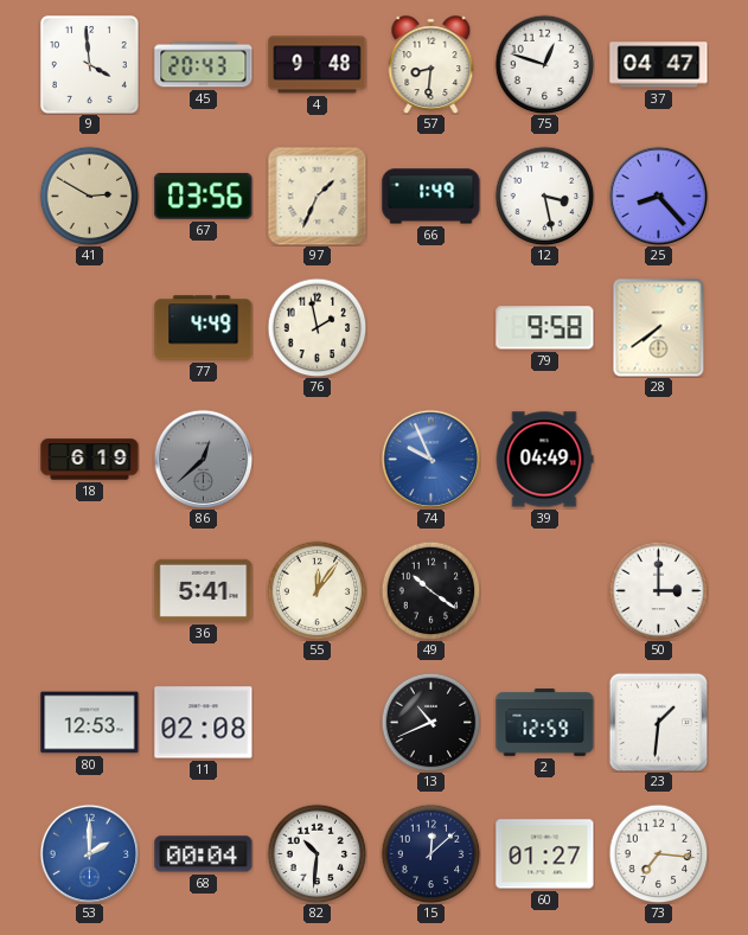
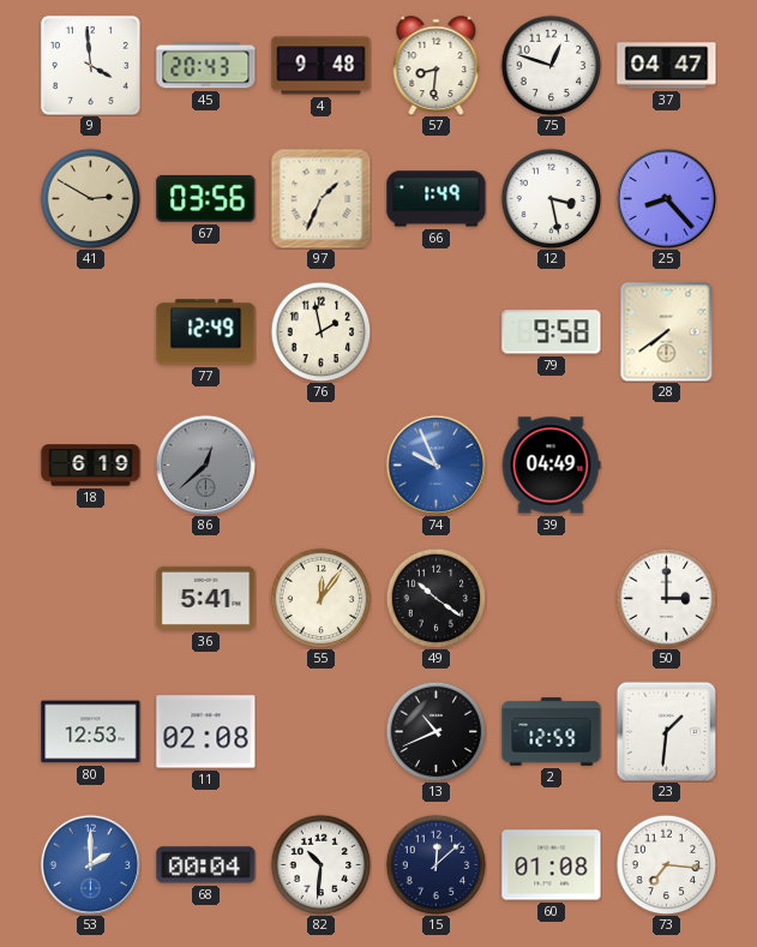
77: 4:49 -> 12:49
60: 01:27 -> 01:08
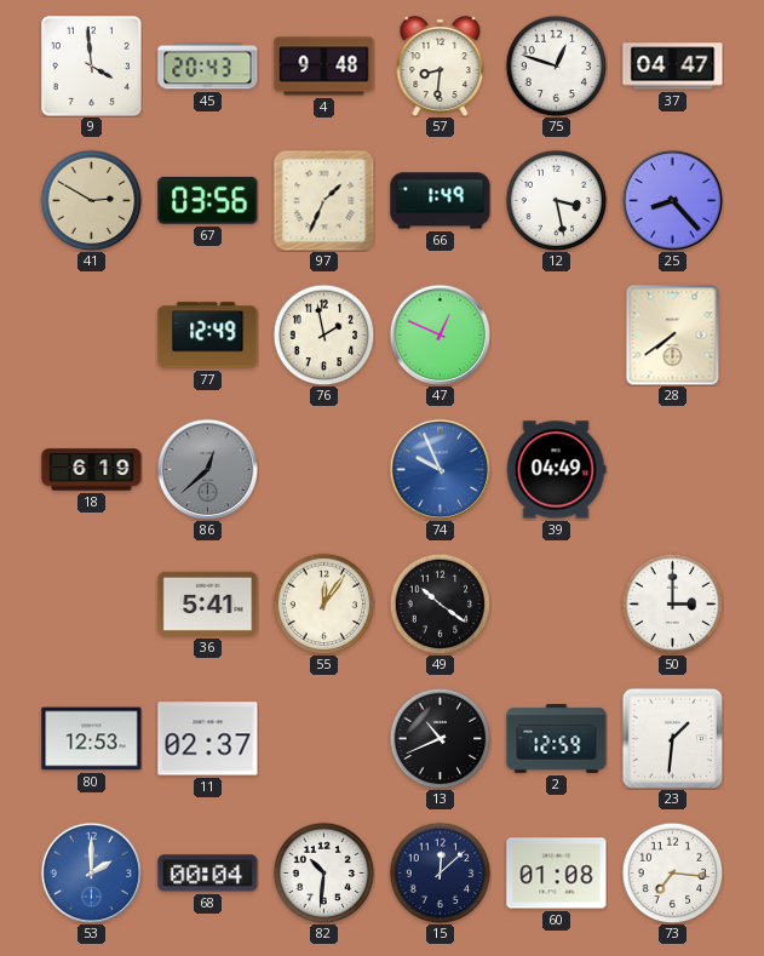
47: none -> 12:49
79: 9:58 -> none
11: 02:08 -> 02:37
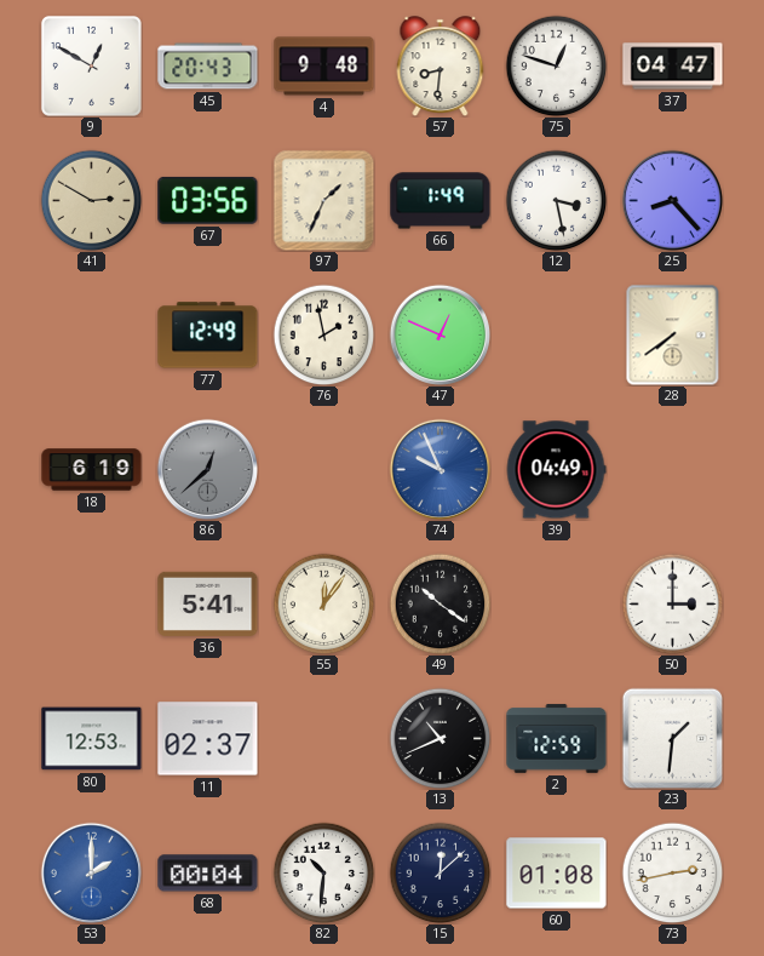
9: 3:59 -> 12:50
73: 7:16 -> 2:43
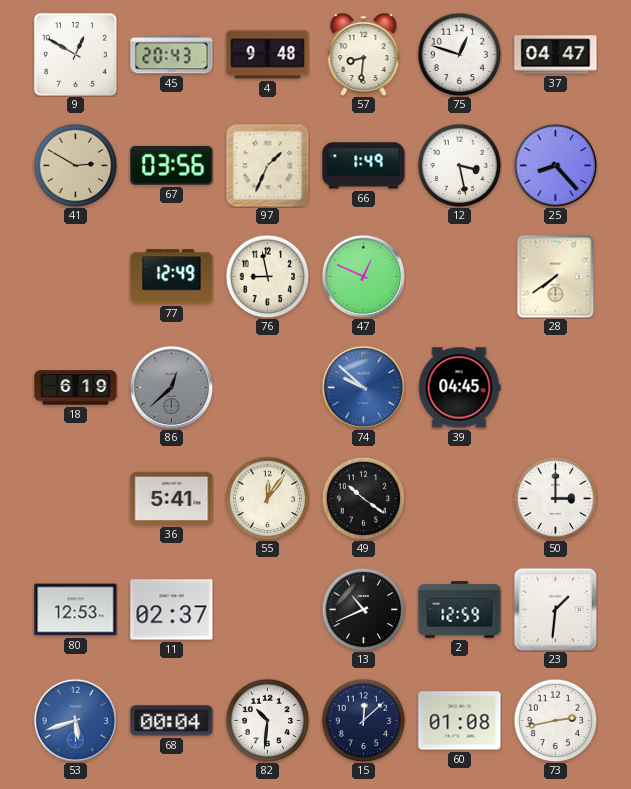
76: 1:58 -> 8:58
74: 9:56 -> 9:52
39: 04:49 -> 04:45
53: 2:00 -> 5:42
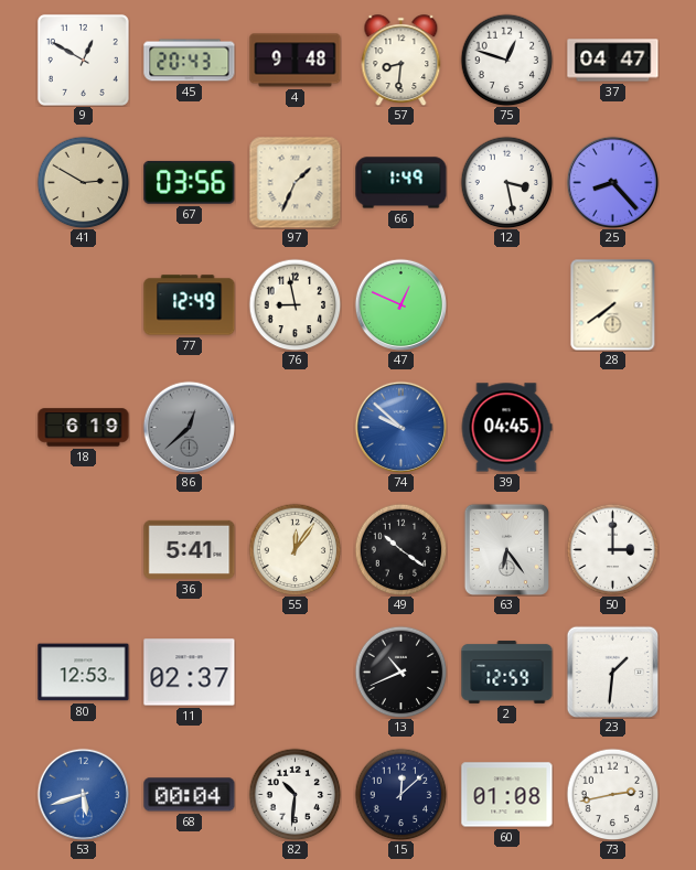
63: none -> 6:24
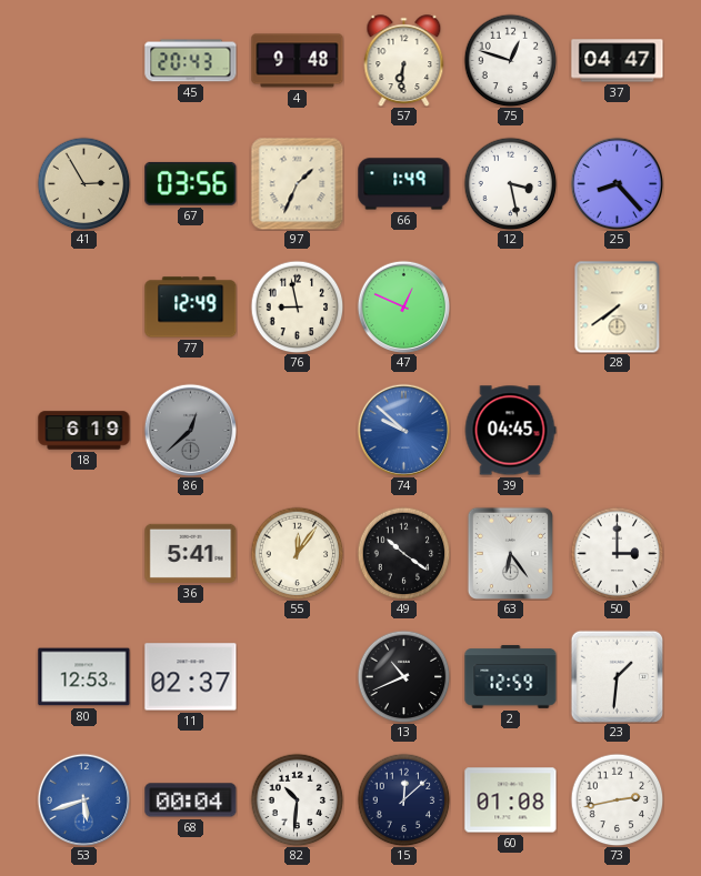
9: 12:50 -> none
57: 8:31 -> 6:31
41: 2:50 -> 2:55
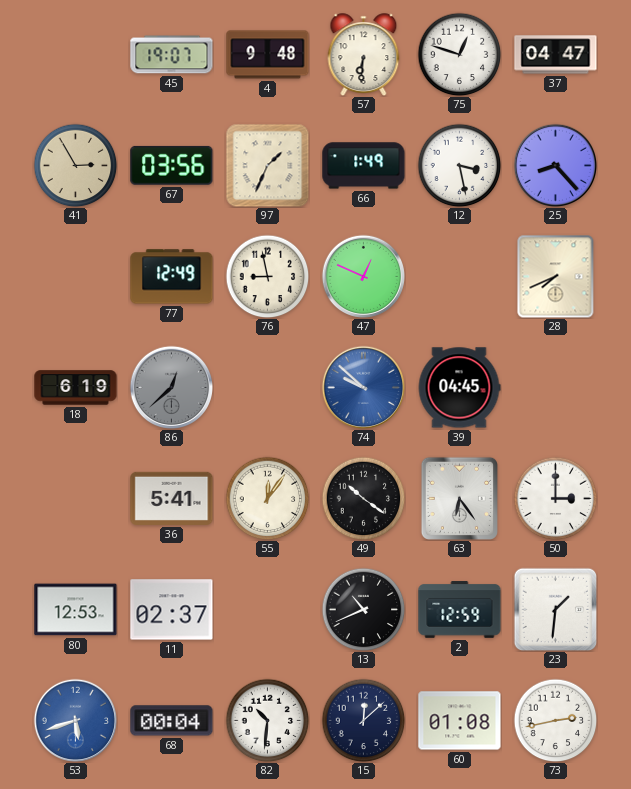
45: 20:43 -> 19:07
28: 7:39 -> 7:41
